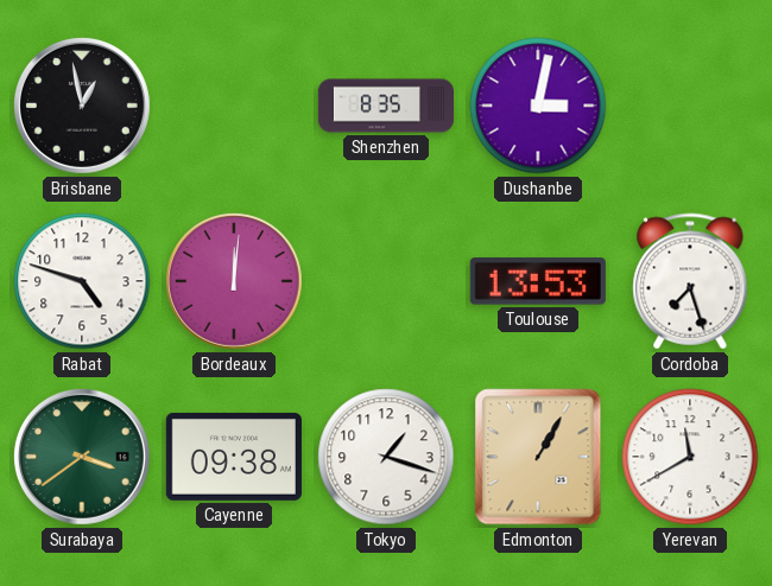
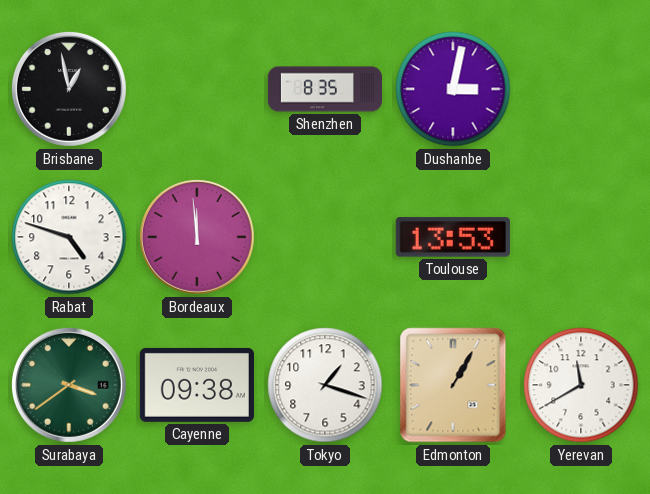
Bordeaux: 12:01 -> 11:59
Cordoba: 7:27 -> none
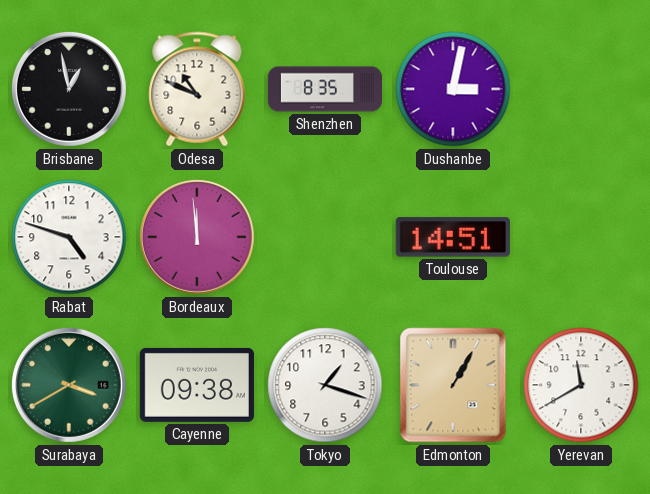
Odesa: none -> 10:49
Toulouse: 13:53 -> 14:51
Surabaya: 3:39 -> 3:40
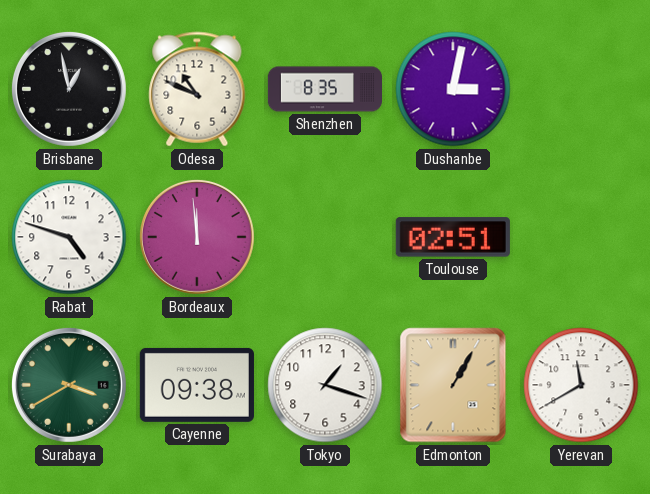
Toulouse: 14:51 -> 02:51
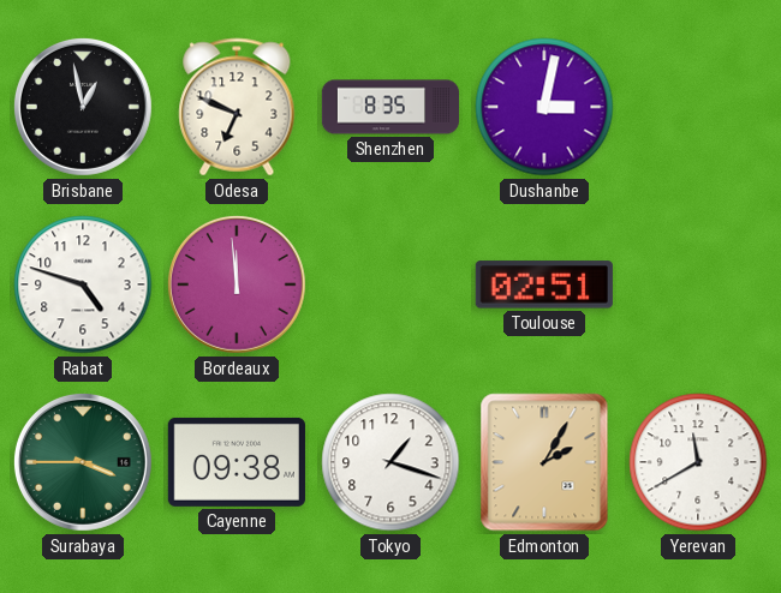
Odesa: 10:49 -> 6:49
Surabaya: 3:40 -> 3:45
Edmonton: 1:05 -> 2:05
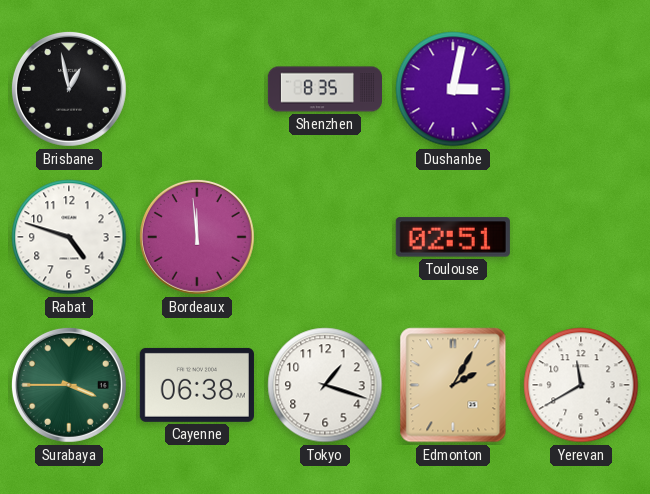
Odesa: 6:49 -> none
Cayenne: 09:38 -> 06:38
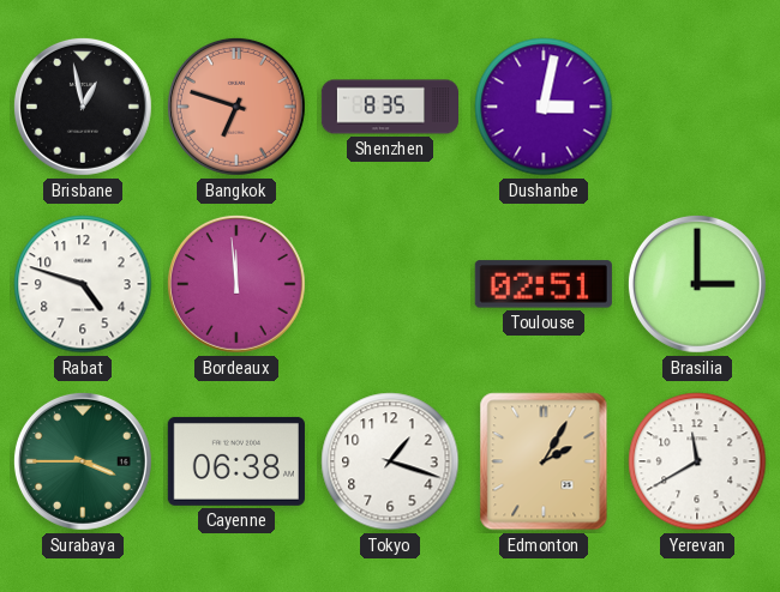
Bangkok: none -> 6:48
Brasilia: none -> 3:00
